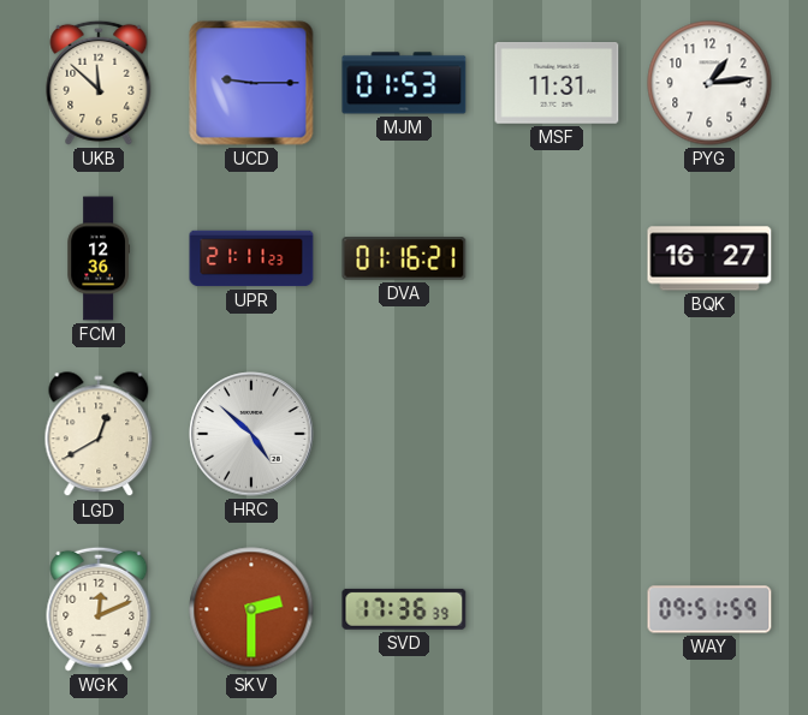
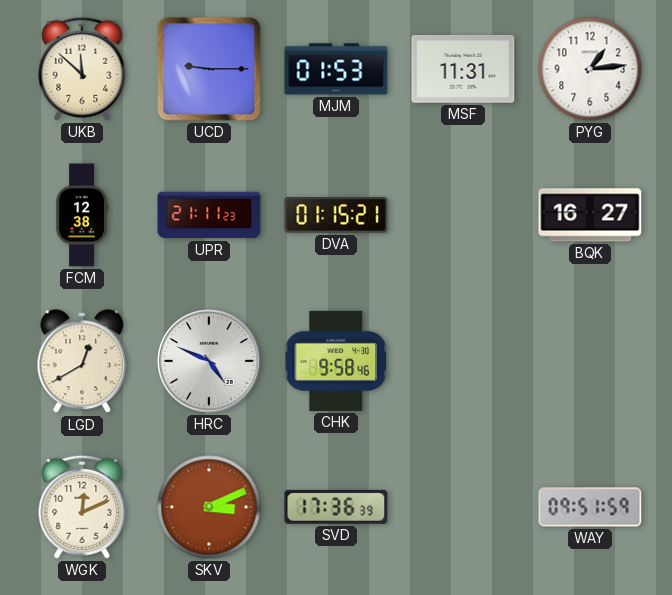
FCM: 12:36 -> 12:38
DVA: 01:16 -> 01:15
HRC: 4:52 -> 4:49
CHK: none -> 9:58
SKV: 2:30 -> 3:11
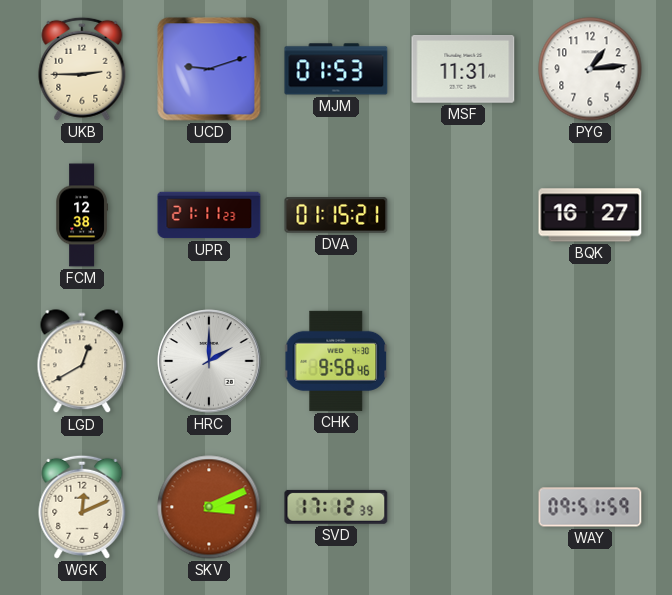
UKB: 11:52 -> 2:45
UCD: 9:15 -> 9:12
HRC: 4:49 -> 2:00
SVD: 17:36 -> 17:12
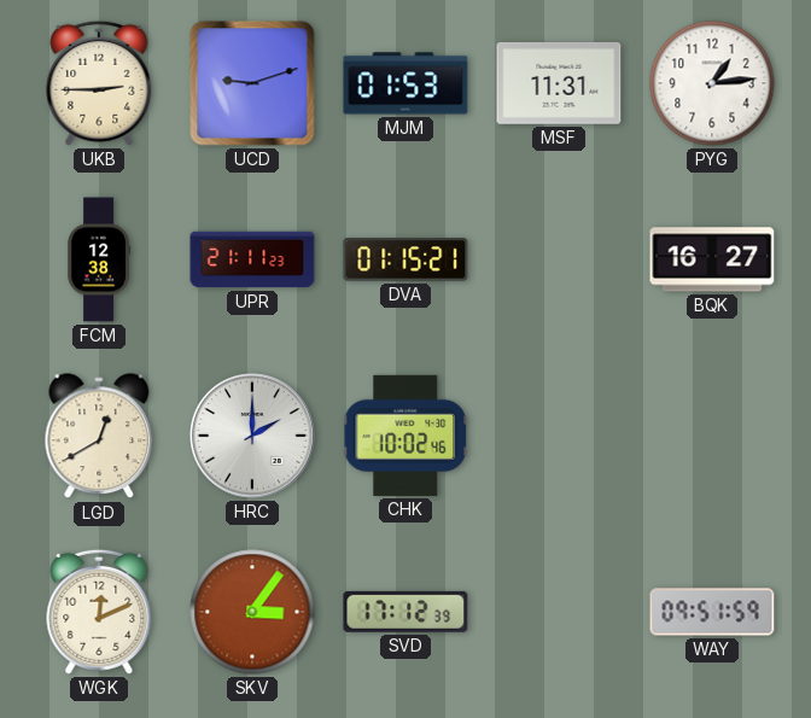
CHK: 9:58 -> 10:02
SKV: 3:11 -> 3:06
